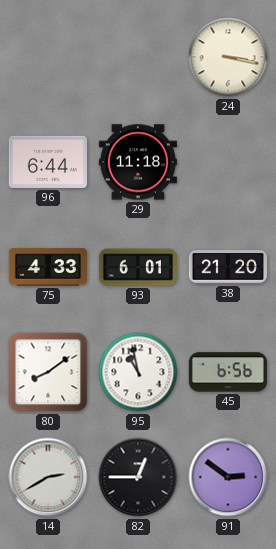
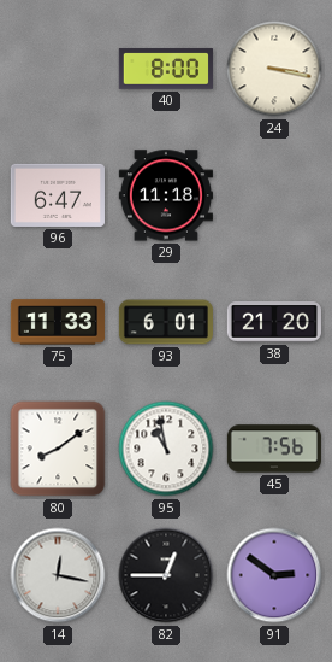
40: none -> 8:00
96: 6:44 -> 6:47
75: 4:33 -> 11:33
45: 6:56 -> 7:56
14: 2:40 -> 12:17
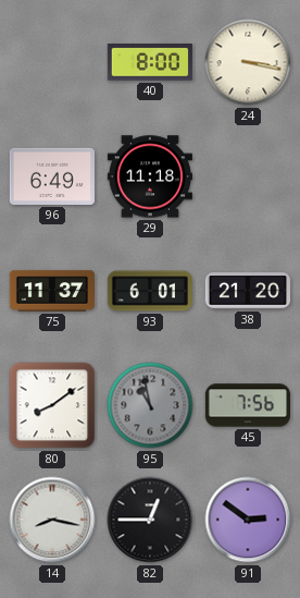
96: 6:47 -> 6:49
75: 11:33 -> 11:37
95 dial: white -> grey
14: 12:17 -> 8:17
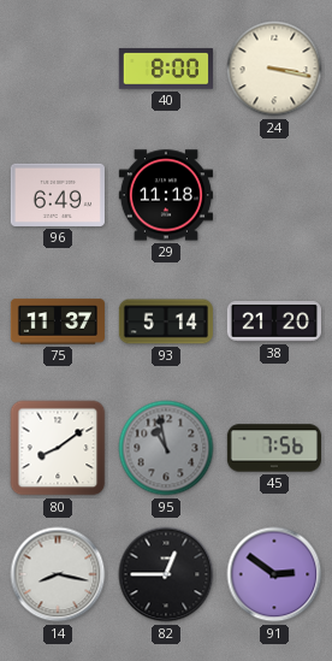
93: 6:01 -> 5:14
